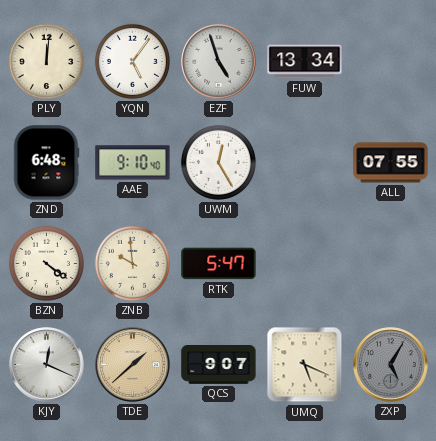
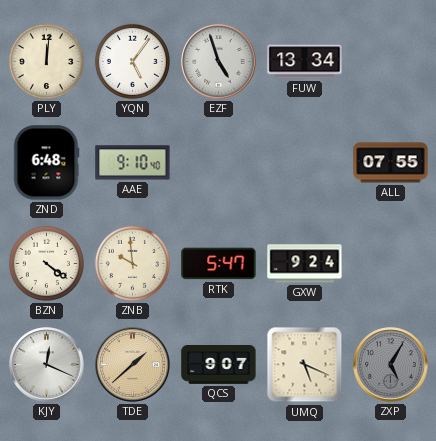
UWM: 12:25 -> none
GXW: none -> 9:24
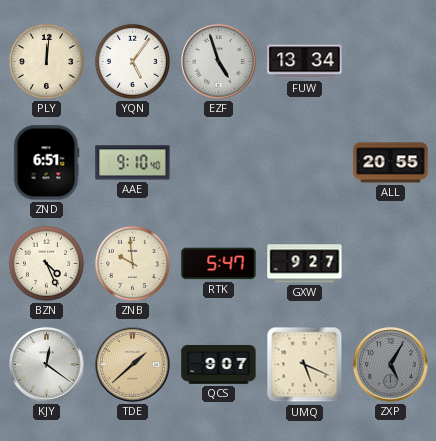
ZND: 6:48 -> 6:51
ALL: 07:55 -> 20:55
BZN: 4:21 -> 4:26
GXW: 9:24 -> 9:27
KJY: 12:19 -> 12:21
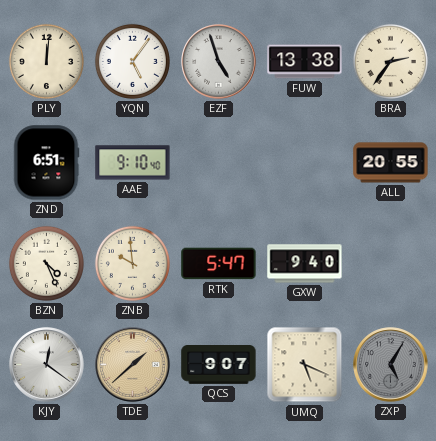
FUW: 13:34 -> 13:38
BRA: none -> 2:36
GXW: 9:27 -> 9:40
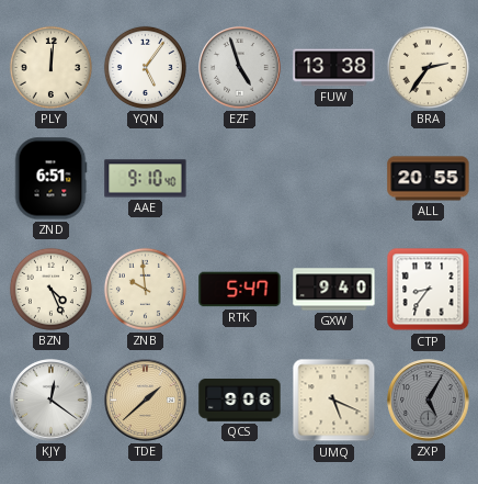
CTP: none -> 8:36
QCS: 9:07 -> 9:06
